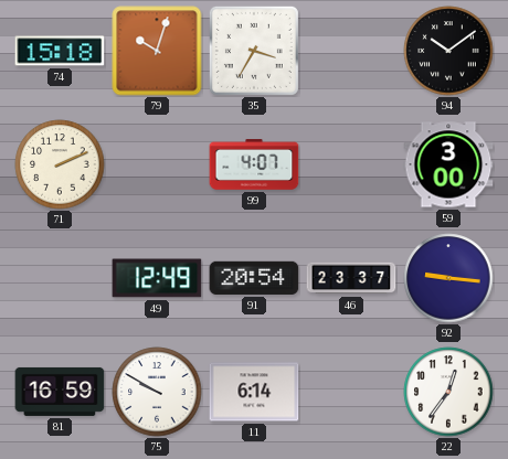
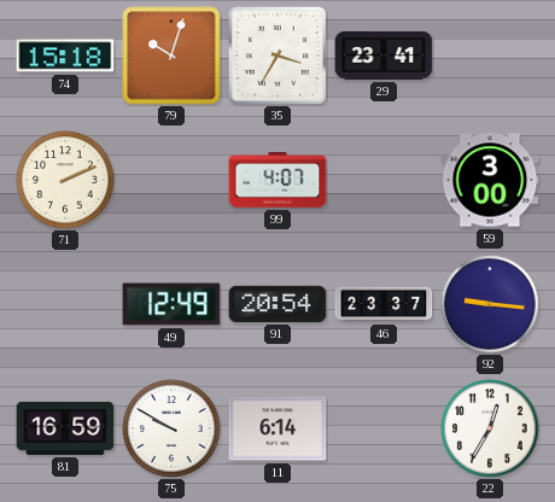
29: none -> 23:41
94: 10:09 -> none
22: 12:36 -> 12:35
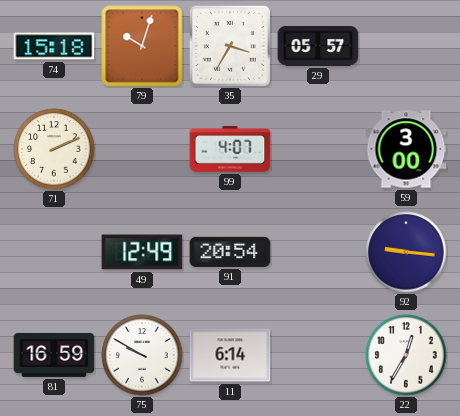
29: 23:41 -> 05:57
46: 23:37 -> none
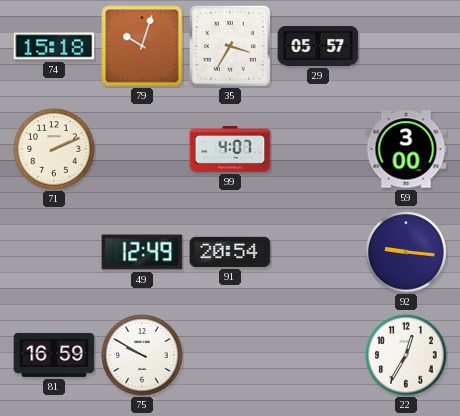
11: 6:14 -> none
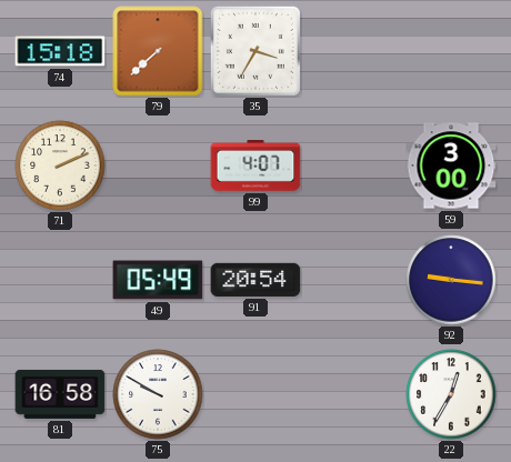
79: 10:03 -> 7:38
29: 05:57 -> none
49: 12:49 -> 05:49
81: 16:59 -> 16:58
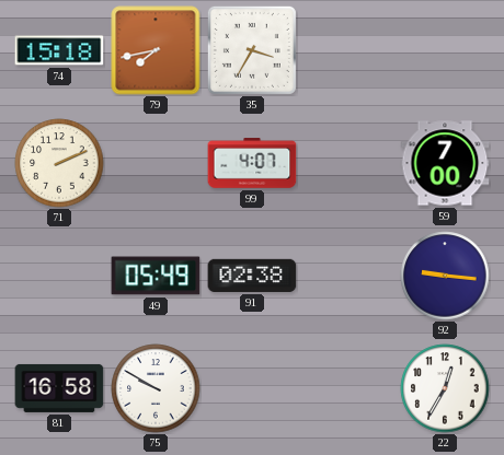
79: 7:38 -> 7:43
59: 3:00 -> 7:00
91: 20:54 -> 02:38
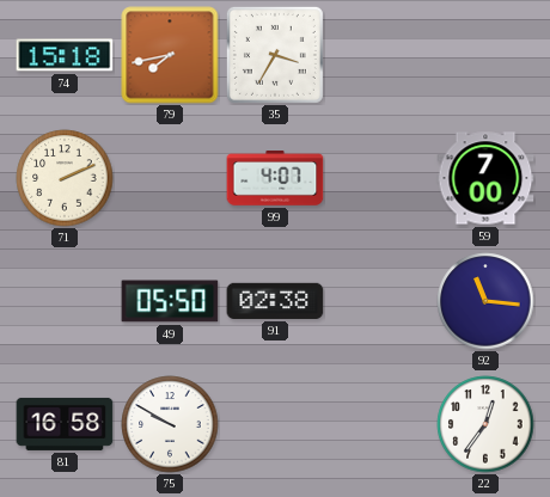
49: 05:49 -> 05:50
92: 9:16 -> 11:16
22: 12:35 -> 12:36
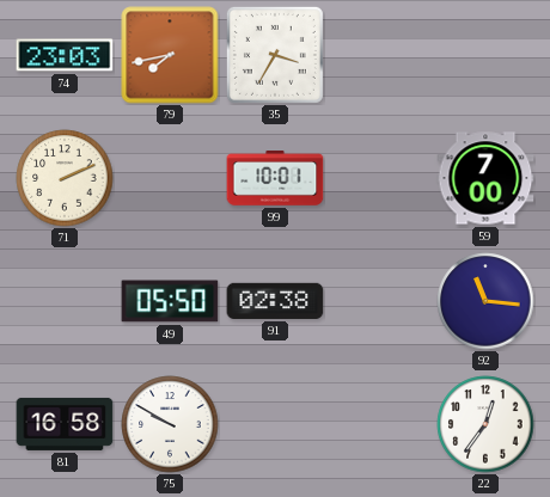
74: 15:18 -> 23:03
99: 4:07 -> 10:01
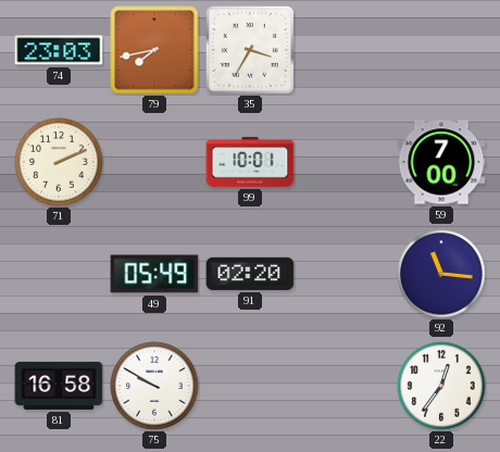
49: 05:50 -> 05:49
91: 02:38 -> 02:20
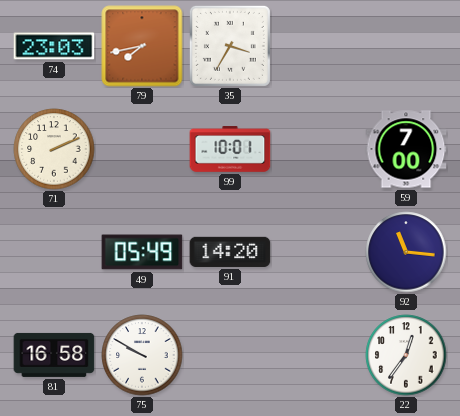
91: 02:20 -> 14:20
